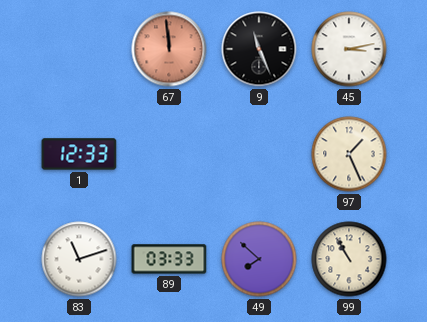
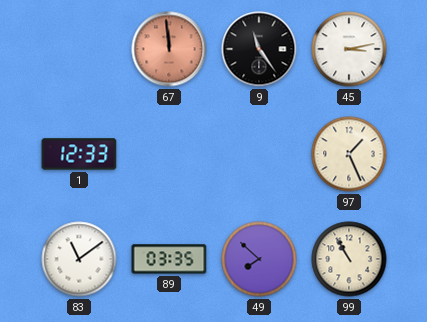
9: 11:26 -> 11:24
83: 11:12 -> 11:09
89: 03:33 -> 03:35
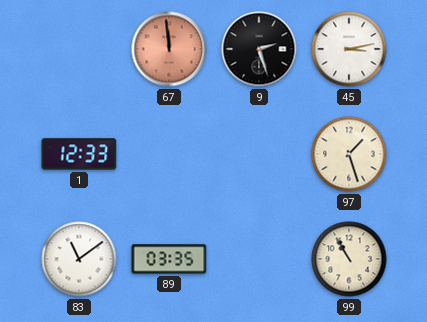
9: 11:24 -> 2:27
97: 1:26 -> 1:27
49: 7:52 -> none
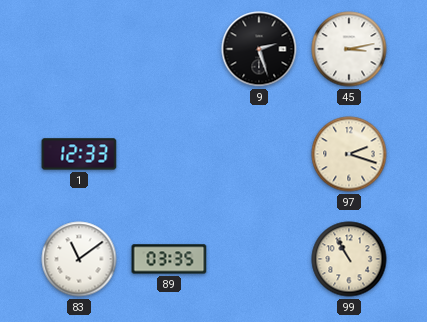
67: 11:59 -> none
97: 1:27 -> 2:18
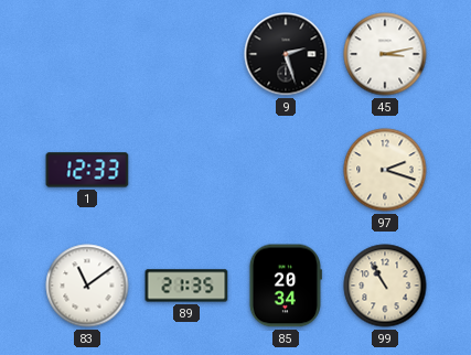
89: 03:35 -> 21:35
85: none -> 20:34
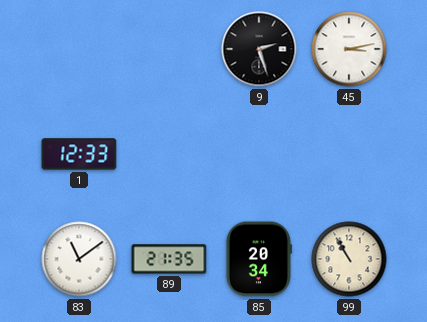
97: 2:18 -> none
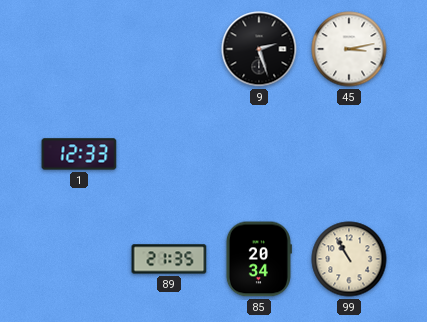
83: 11:09 -> none
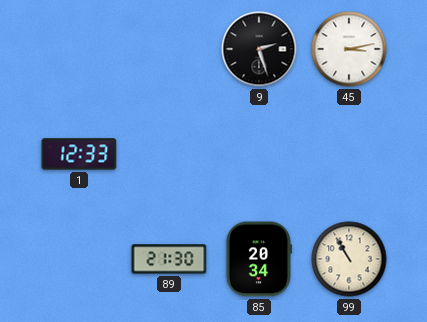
89: 21:35 -> 21:30
